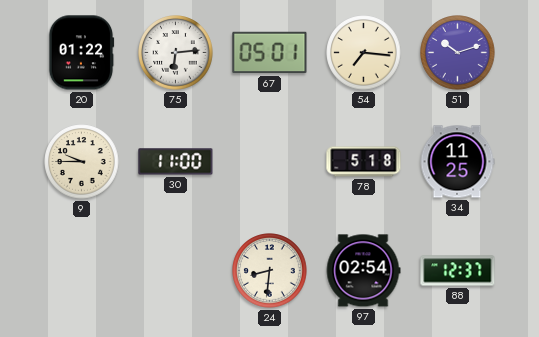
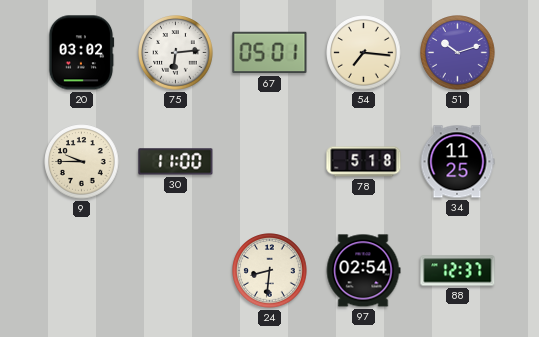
20: 01:22 -> 03:02
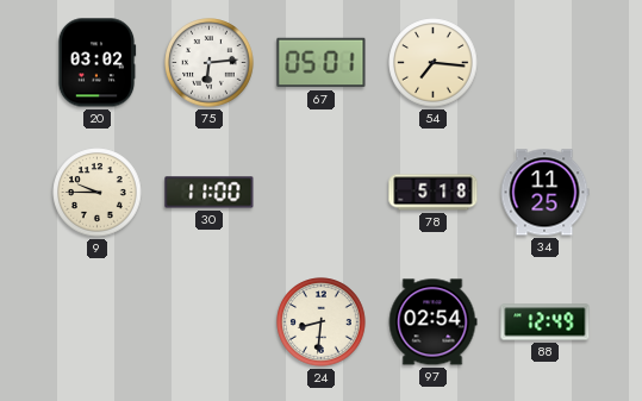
51: 10:12 -> none
88: 12:37 -> 12:49
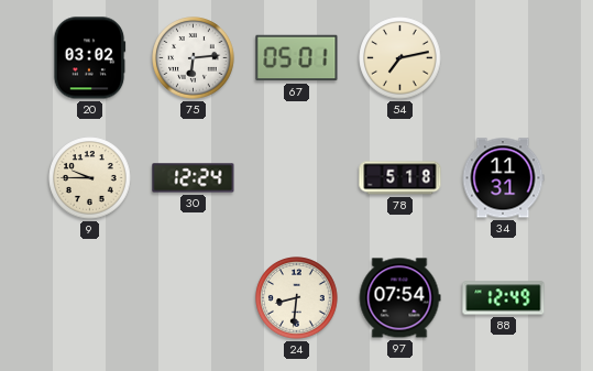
54: 7:16 -> 7:13
30: 11:00 -> 12:24
34: 11:25 -> 11:31
97: 02:54 -> 07:54
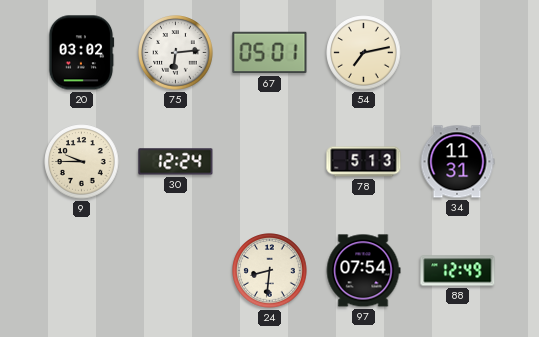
78: 5:18 -> 5:13
